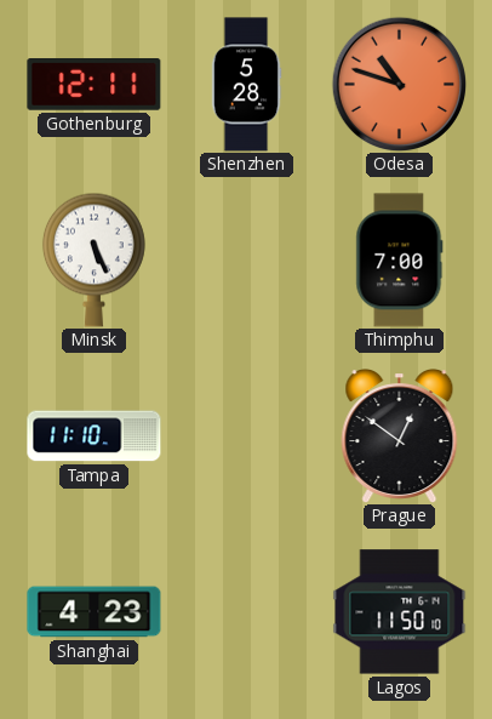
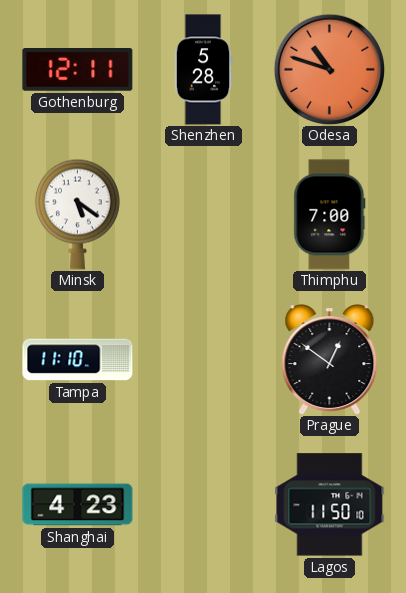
Minsk: 5:26 -> 5:21
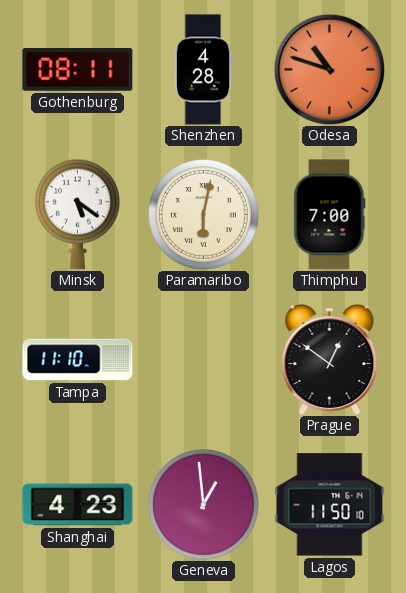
Gothenburg: 12:11 -> 08:11
Shenzhen: 5:28 -> 4:28
Paramaribo: none -> 6:02
Geneva: none -> 12:59
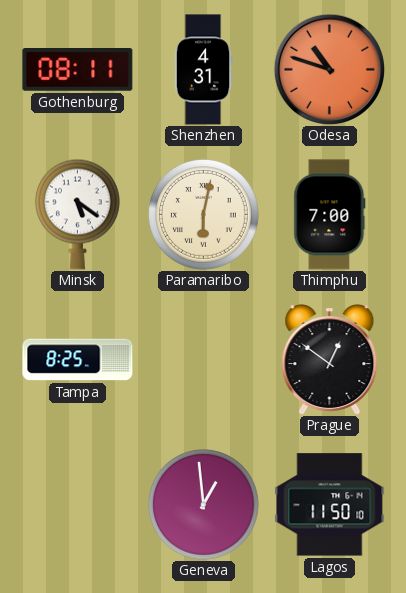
Shenzhen: 4:28 -> 4:31
Tampa: 11:10 -> 8:25
Shanghai: 4:23 -> none
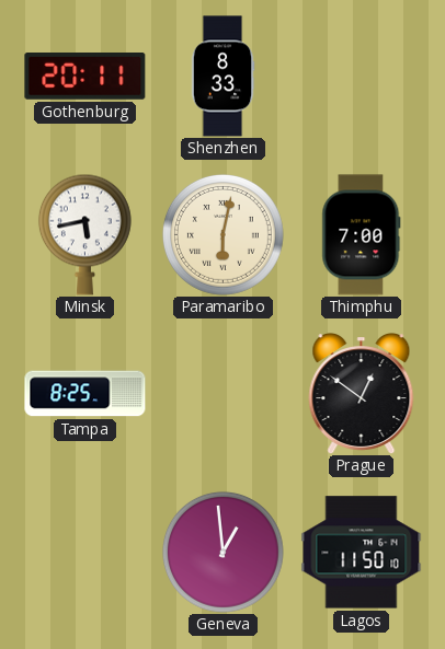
Gothenburg: 08:11 -> 20:11
Shenzhen: 4:31 -> 8:33
Odesa: 10:48 -> none
Minsk: 5:21 -> 5:43
